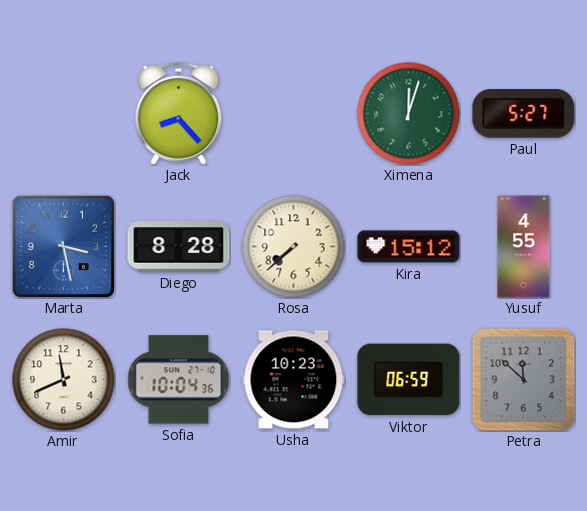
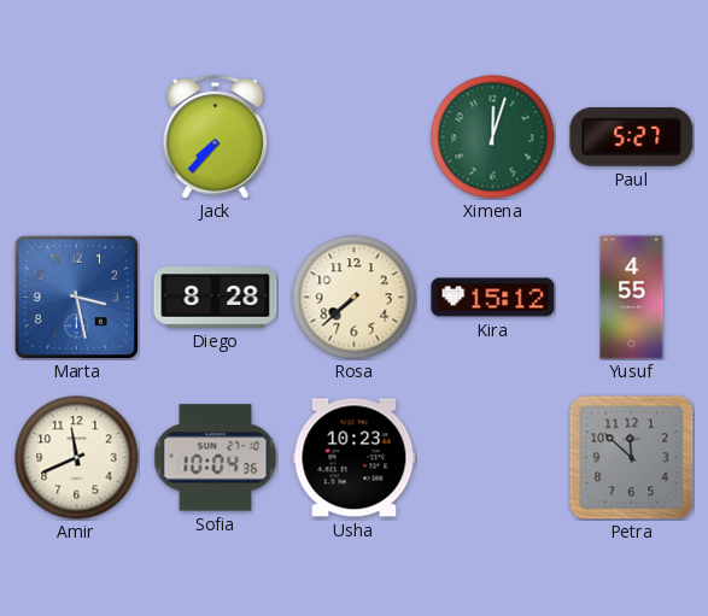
Jack: 8:23 -> 7:37
Viktor: 06:59 -> none
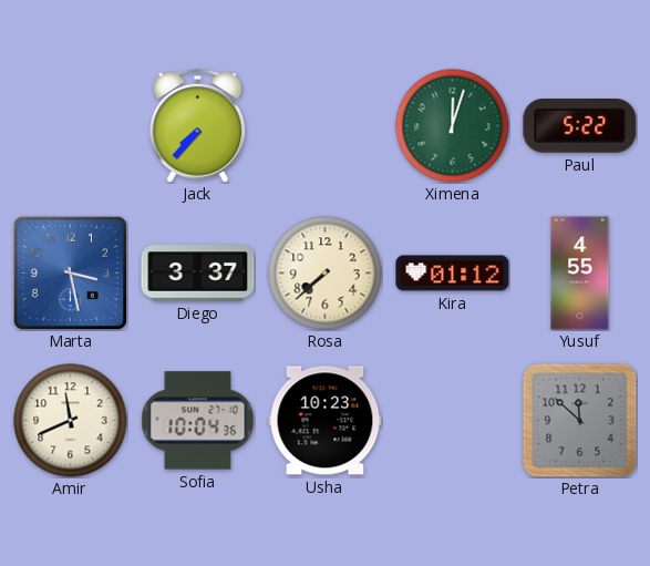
Paul: 5:27 -> 5:22
Diego: 8:28 -> 3:37
Kira: 15:12 -> 01:12
